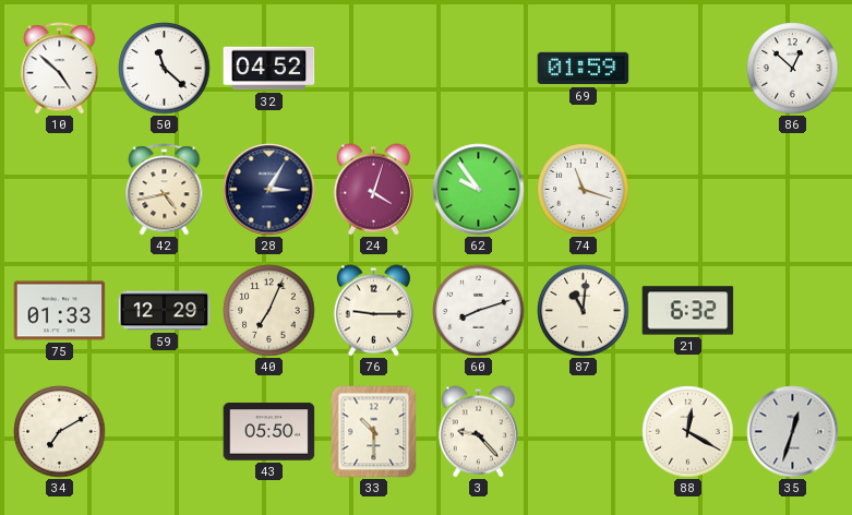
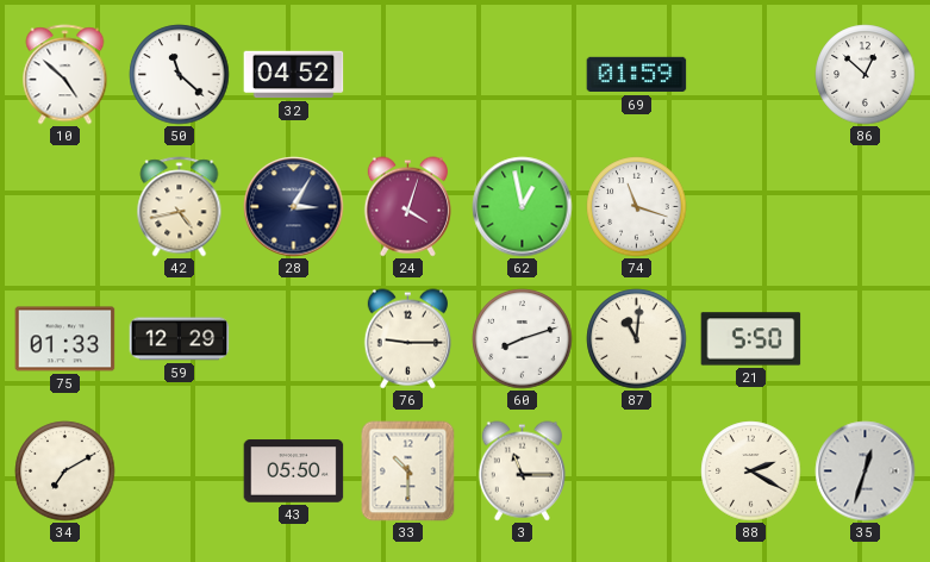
62: 9:54 -> 12:58
40: 7:04 -> none
21: 6:32 -> 5:50
3: 9:23 -> 11:15
88: 12:20 -> 2:20
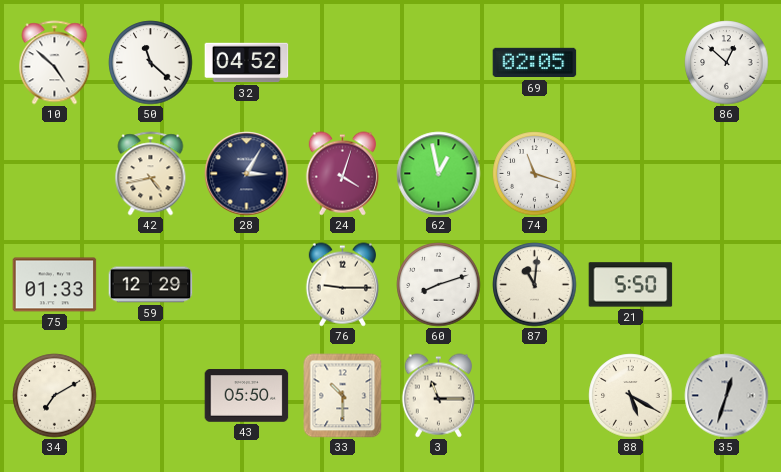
69: 01:59 -> 02:05
88: 2:20 -> 5:20
